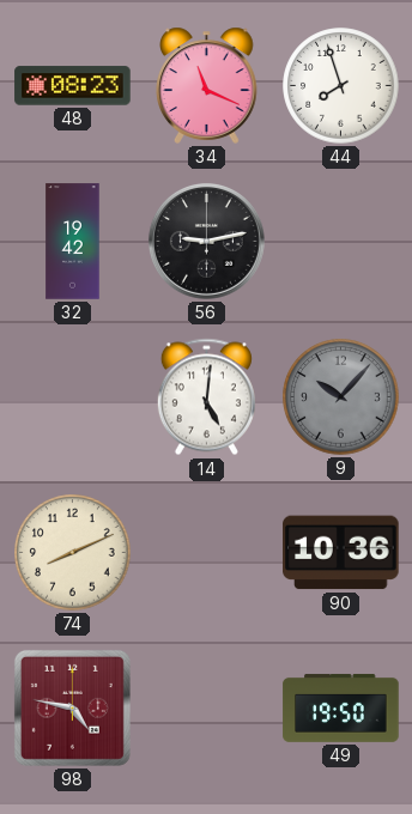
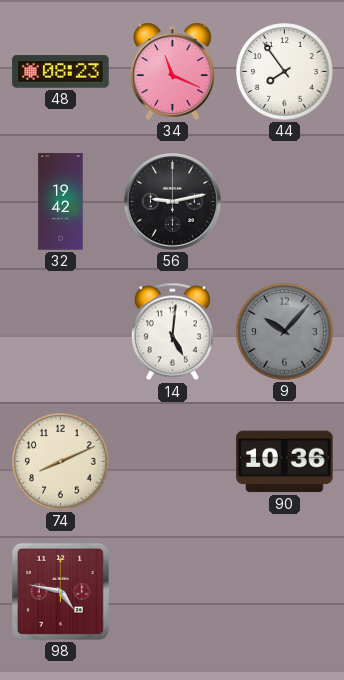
44: 7:57 -> 7:54
49: 19:50 -> none
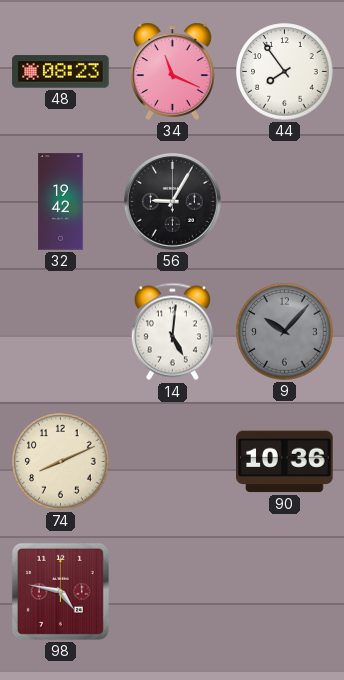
56: 9:13 -> 9:05
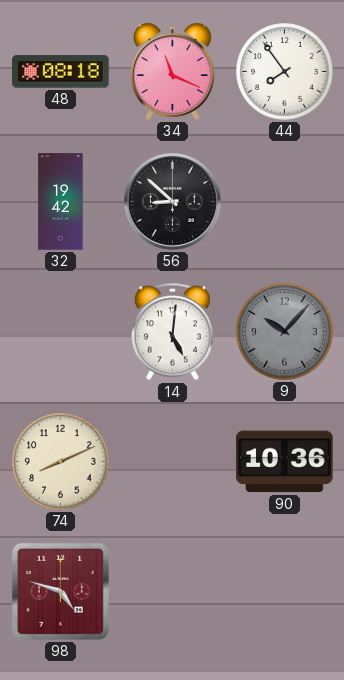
48: 08:23 -> 08:18
56: 9:05 -> 8:52
98: 4:47 -> 4:48
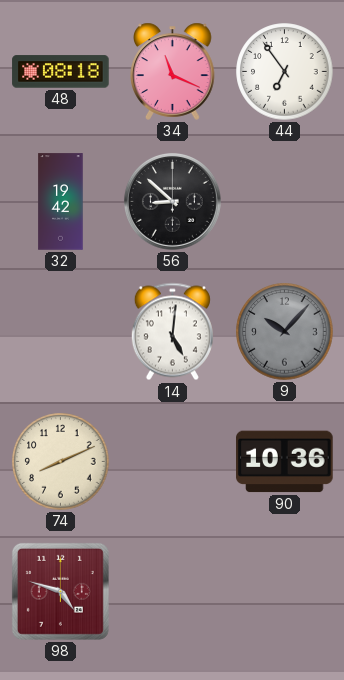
44: 7:54 -> 6:54
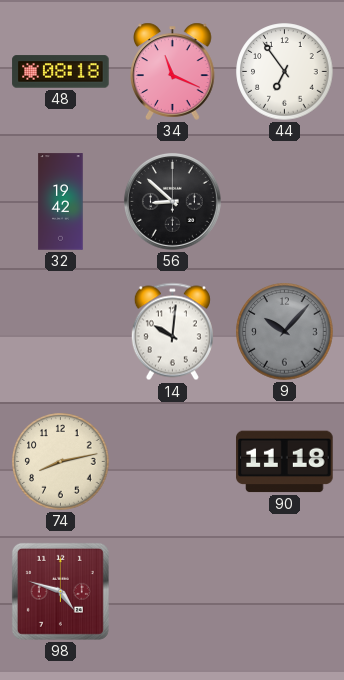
14: 5:01 -> 10:01
74: 8:11 -> 8:13
90: 10:36 -> 11:18
